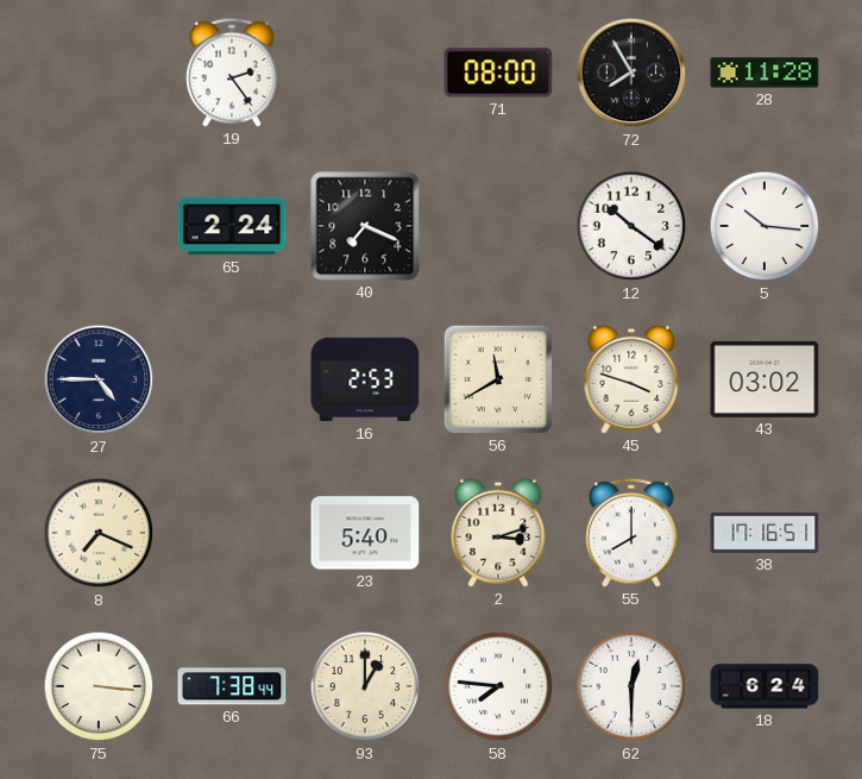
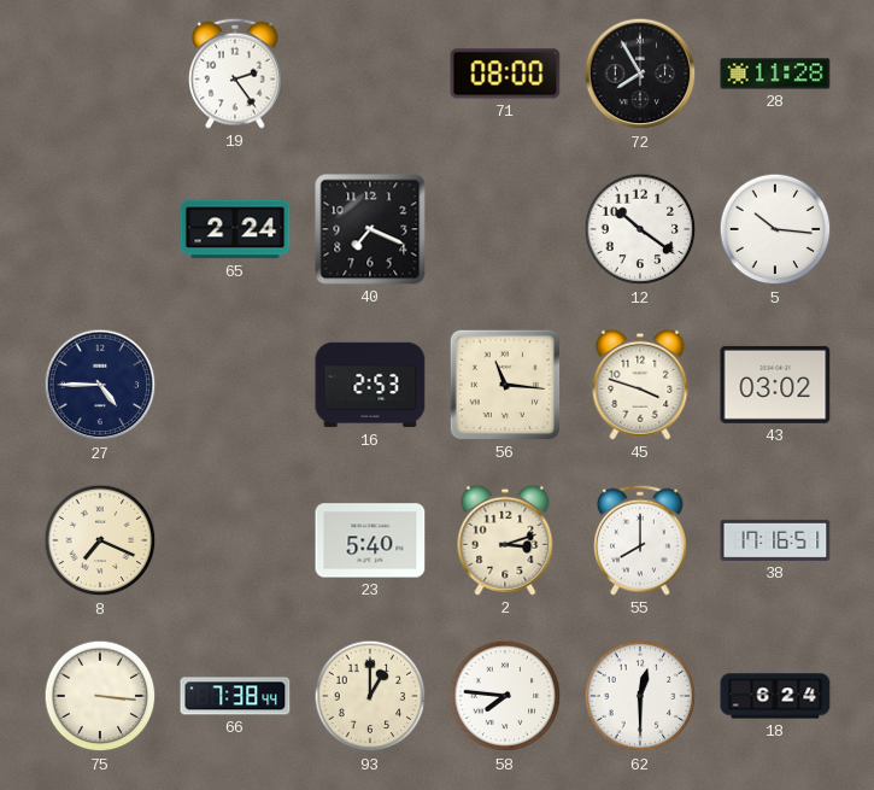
56: 11:40 -> 11:16
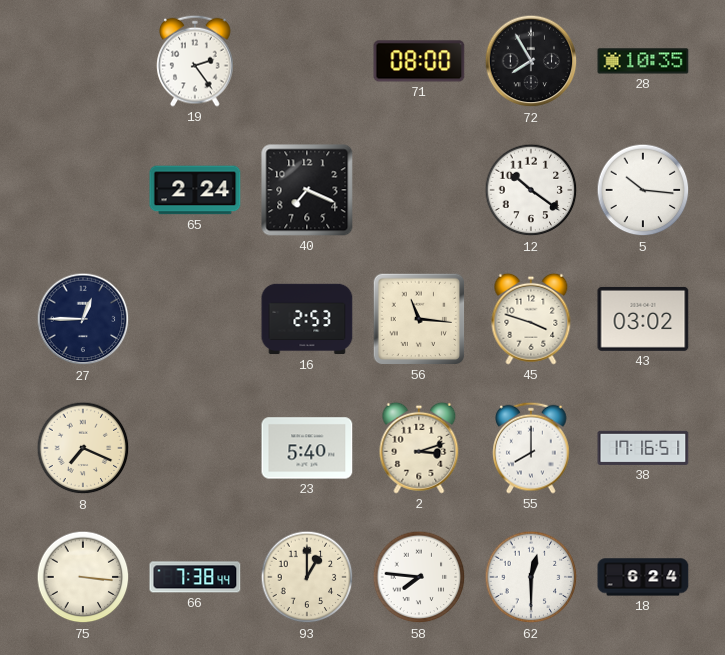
28: 11:28 -> 10:35
27: 4:45 -> 12:45
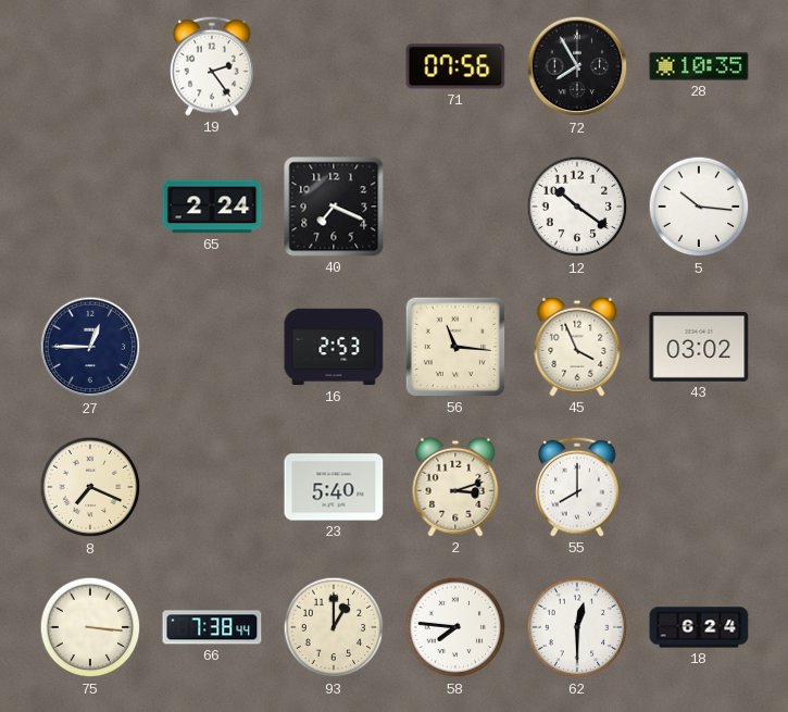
71: 08:00 -> 07:56
45: 3:48 -> 3:56
38: 17:16 -> none
